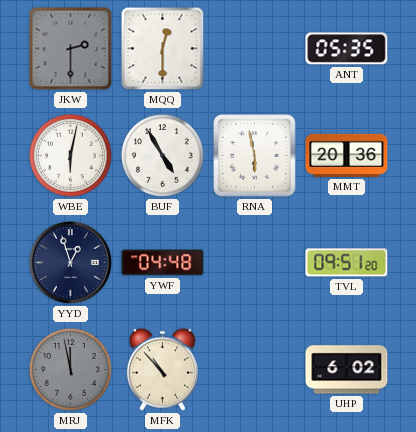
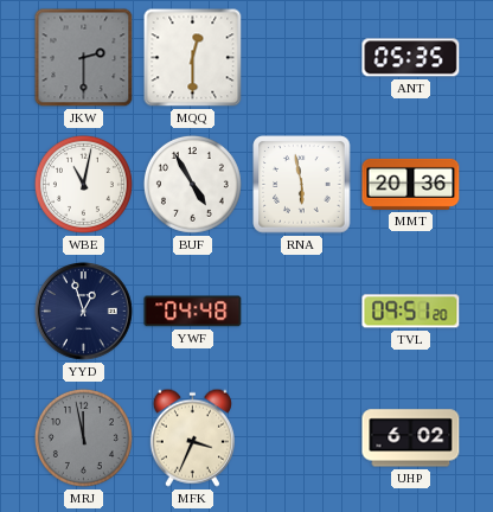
WBE: 6:02 -> 11:02
MFK: 10:53 -> 3:34
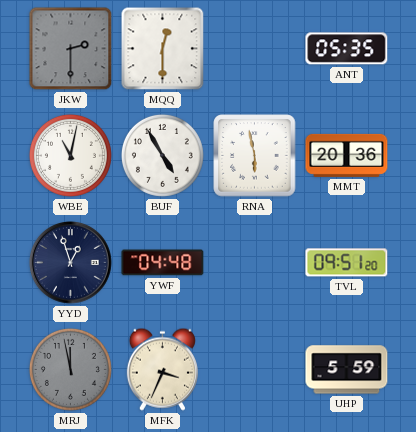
UHP: 6:02 -> 5:59
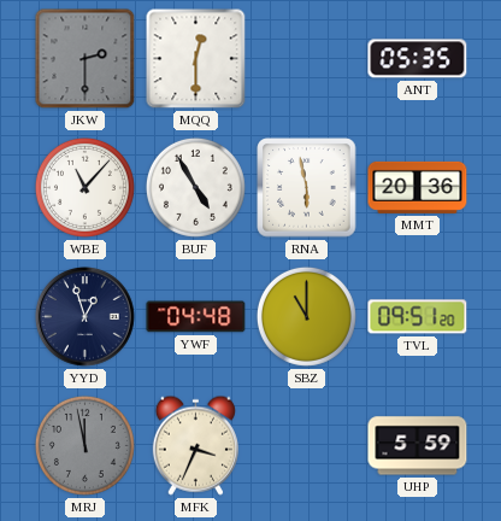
WBE: 11:02 -> 11:07
SBZ: none -> 11:00
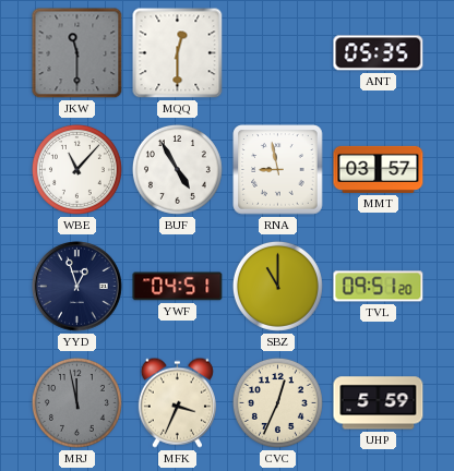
JKW: 2:30 -> 11:30
RNA: 5:58 -> 8:58
MMT: 20:36 -> 03:57
YWF: 04:48 -> 04:51
CVC: none -> 12:34
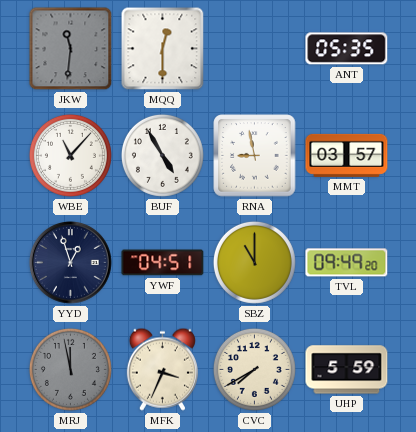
JKW: 11:30 -> 11:31
TVL: 09:51 -> 09:49
CVC: 12:34 -> 7:40
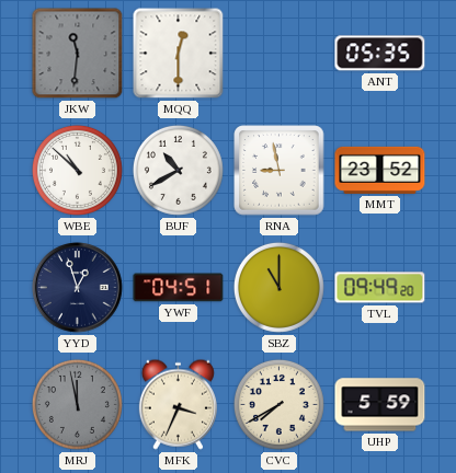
WBE: 11:07 -> 10:52
BUF: 4:55 -> 10:40
MMT: 03:57 -> 23:52
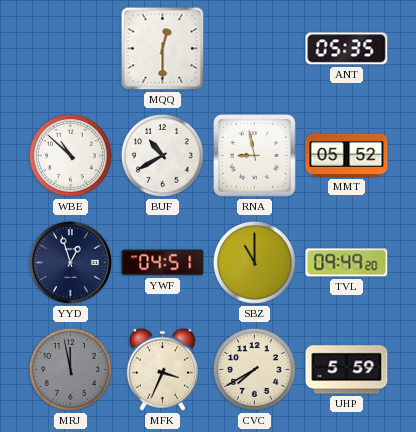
JKW: 11:31 -> none
MMT: 23:52 -> 05:52
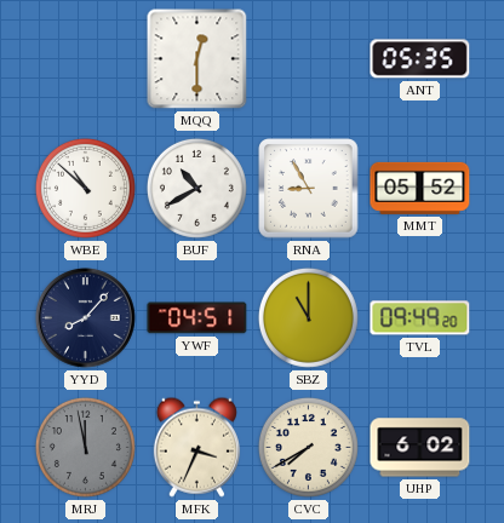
RNA: 8:58 -> 8:55
YYD: 12:57 -> 8:07
UHP: 5:59 -> 6:02
